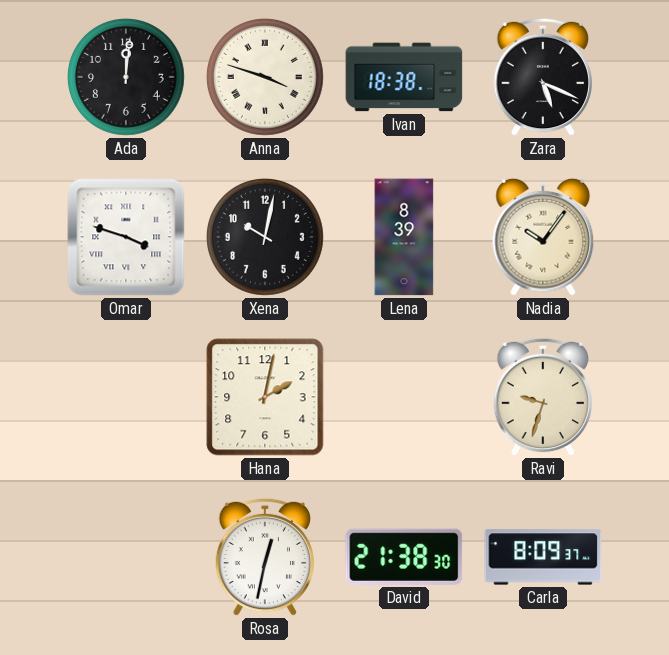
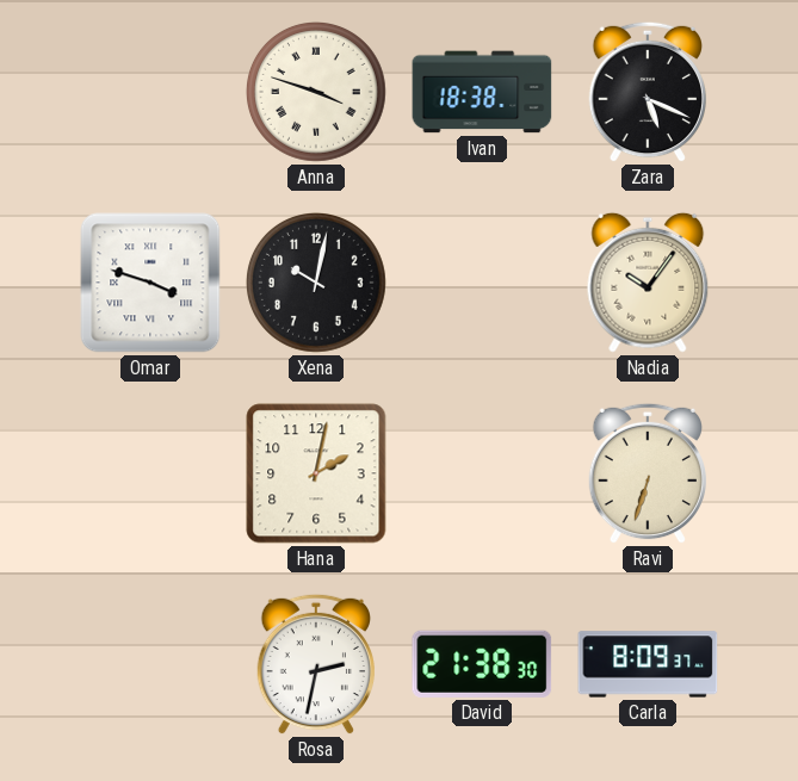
Ada: 12:01 -> none
Lena: 8:39 -> none
Ravi: 9:33 -> 6:33
Rosa: 12:32 -> 2:32
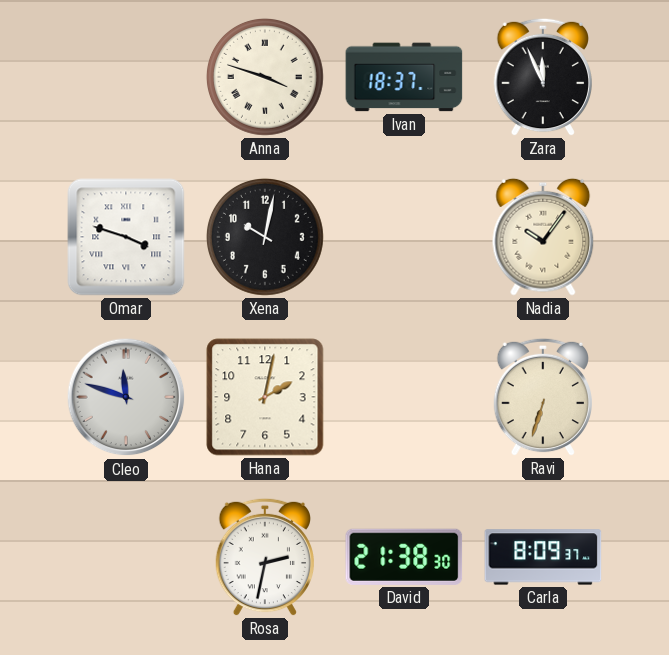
Ivan: 18:38 -> 18:37
Zara: 5:19 -> 11:56
Cleo: none -> 11:48
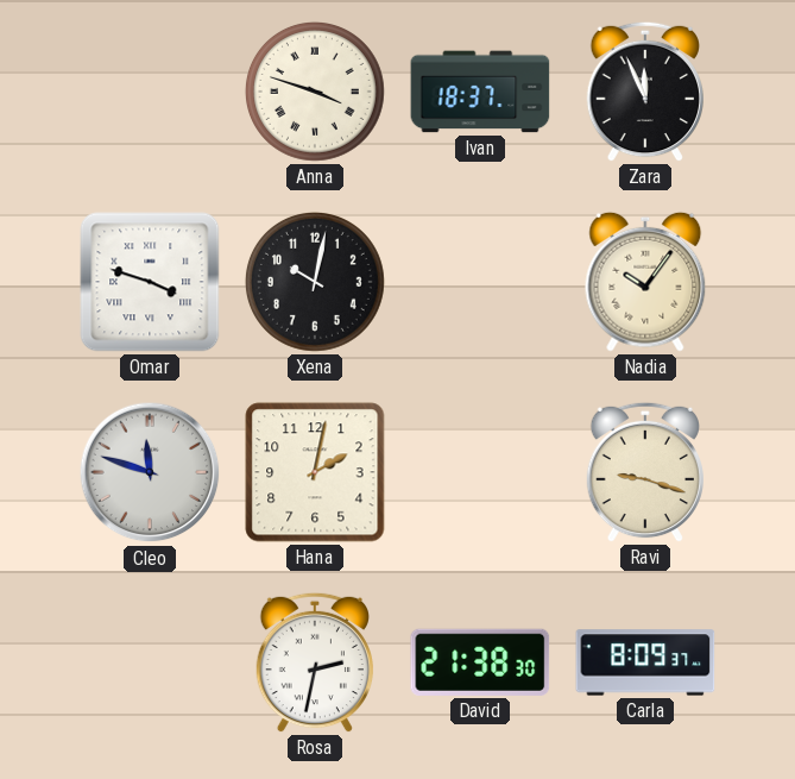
Ravi: 6:33 -> 9:18
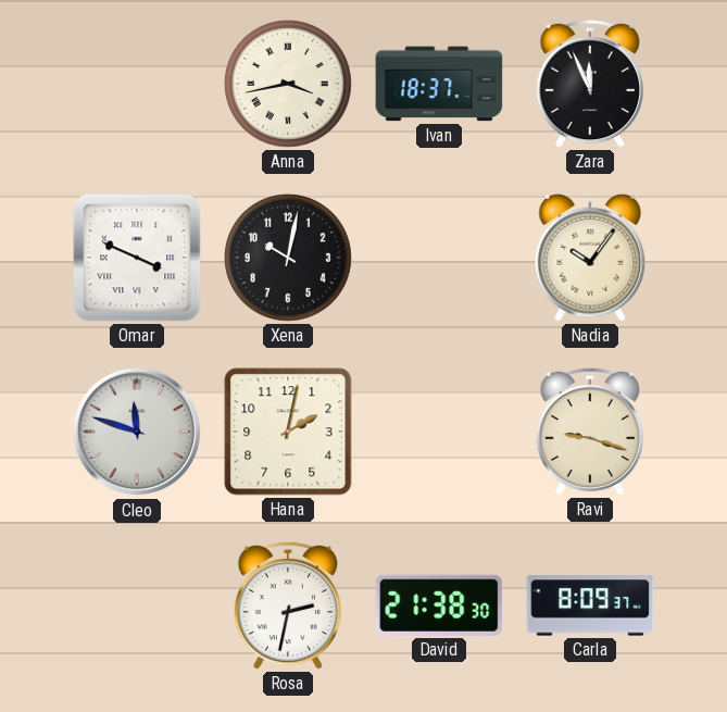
Anna: 3:48 -> 3:43
Omar: 3:48 -> 3:49
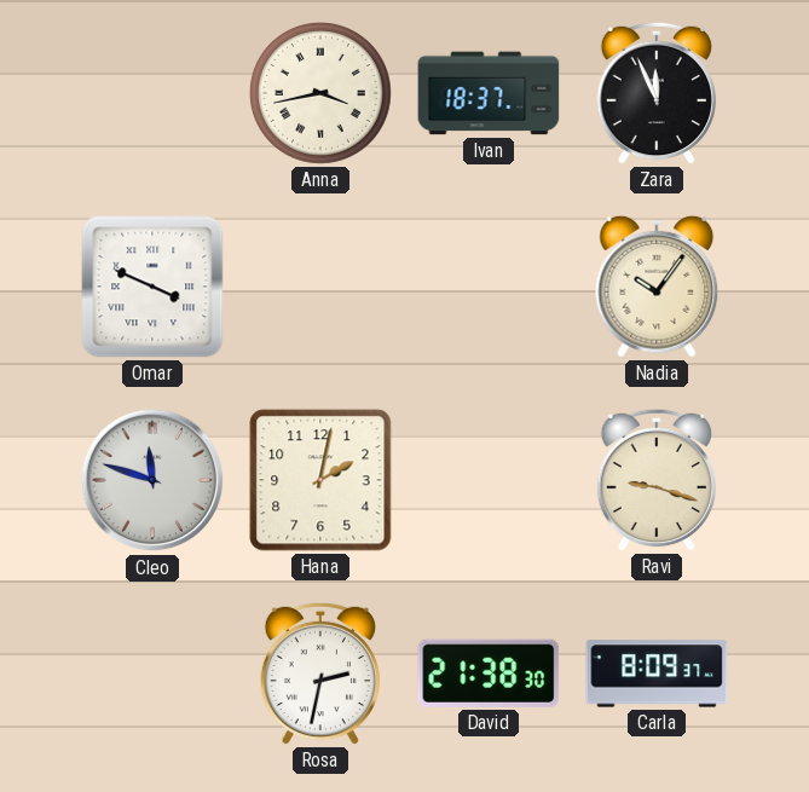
Xena: 10:02 -> none
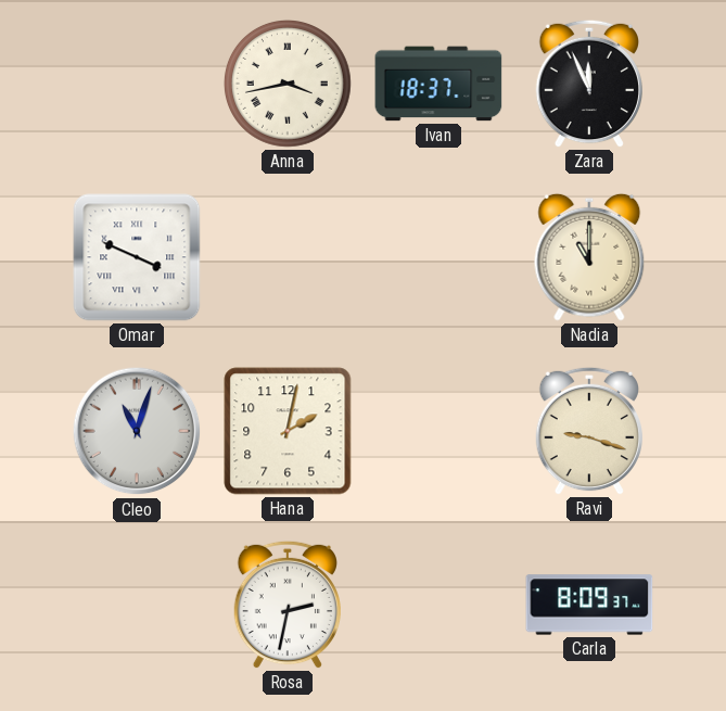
Nadia: 10:06 -> 11:00
Cleo: 11:48 -> 11:03
David: 21:38 -> none
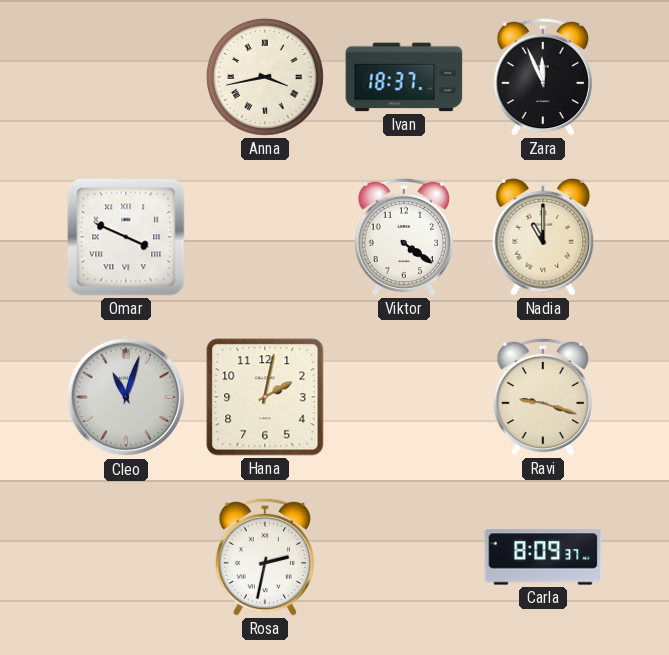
Viktor: none -> 4:21
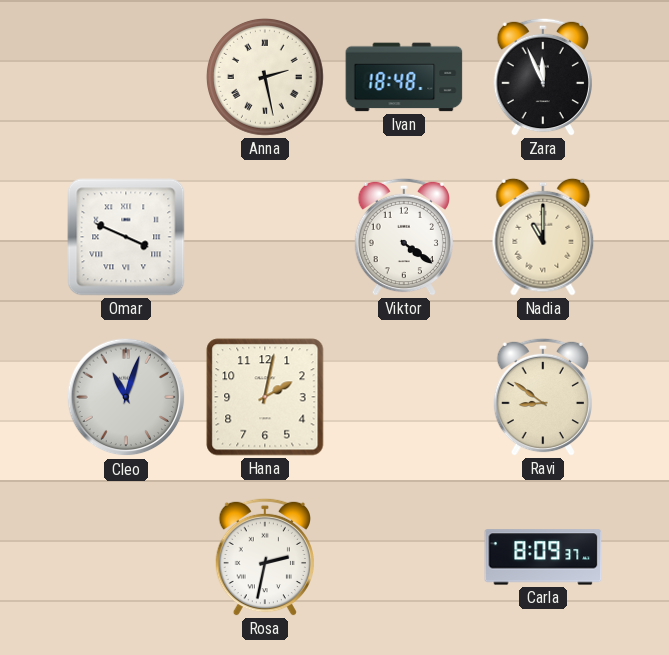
Anna: 3:43 -> 2:28
Ivan: 18:37 -> 18:48
Ravi: 9:18 -> 8:51
